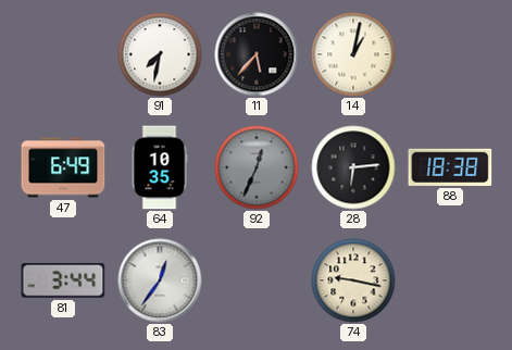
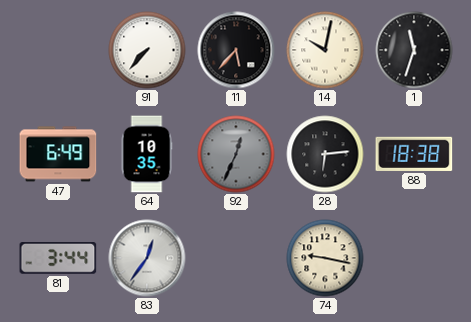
91: 7:32 -> 7:37
14: 1:02 -> 10:02
1: none -> 11:33
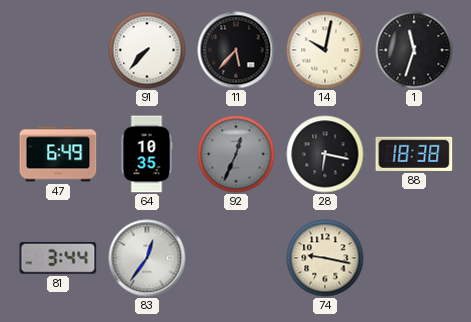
28: 6:14 -> 6:17
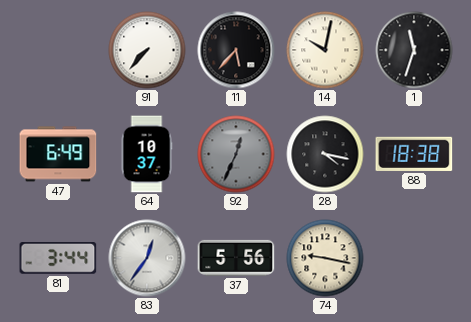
64: 10:35 -> 10:37
28: 6:17 -> 4:17
37: none -> 5:56
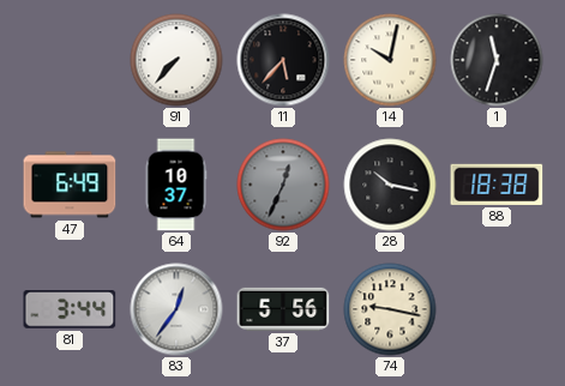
28: 4:17 -> 10:17
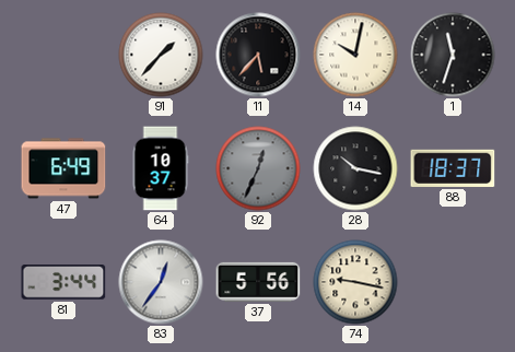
91: 7:37 -> 1:37
88: 18:38 -> 18:37
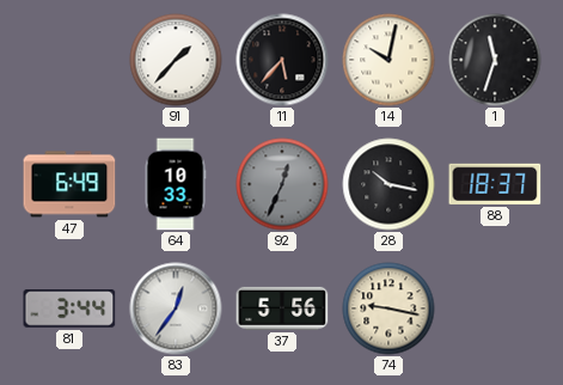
64: 10:37 -> 10:33
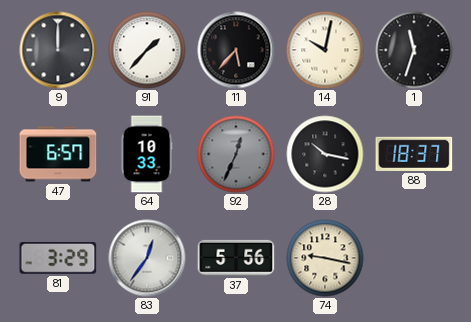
9: none -> 12:00
47: 6:49 -> 6:57
81: 3:44 -> 3:29
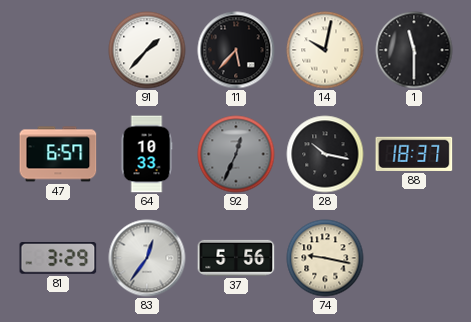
9: 12:00 -> none
1: 11:33 -> 11:30
